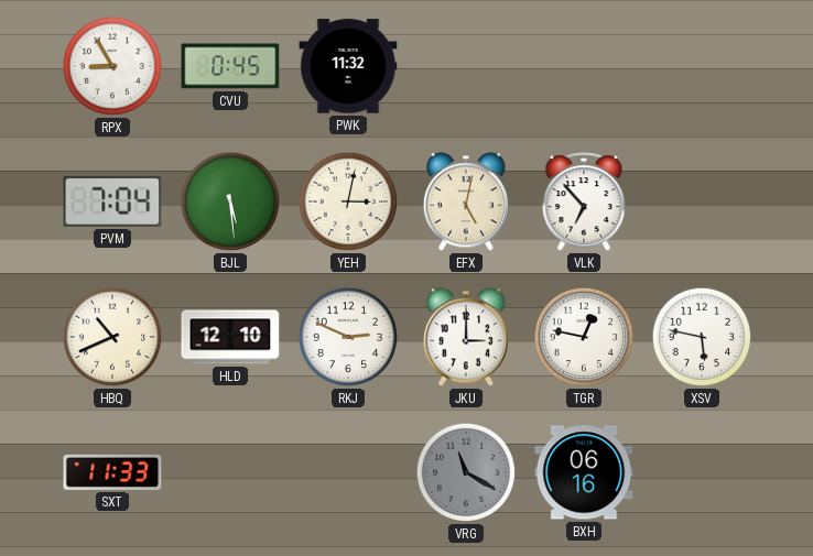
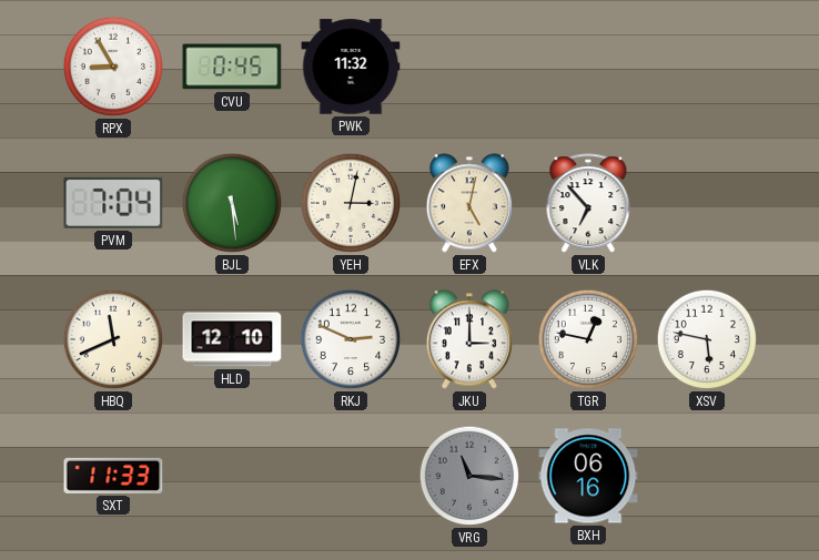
HBQ: 10:41 -> 11:41
VRG: 11:20 -> 11:16
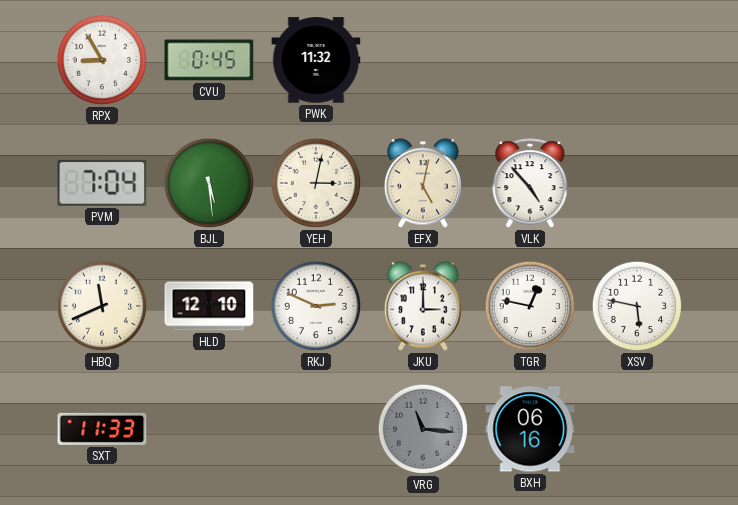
VLK: 6:53 -> 4:53
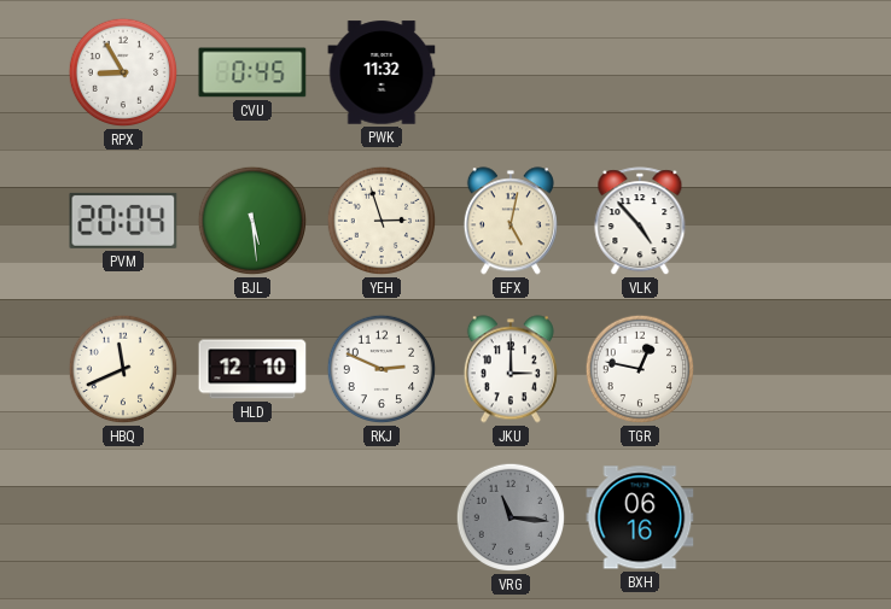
PVM: 7:04 -> 20:04
YEH: 3:02 -> 2:57
XSV: 5:47 -> none
SXT: 11:33 -> none
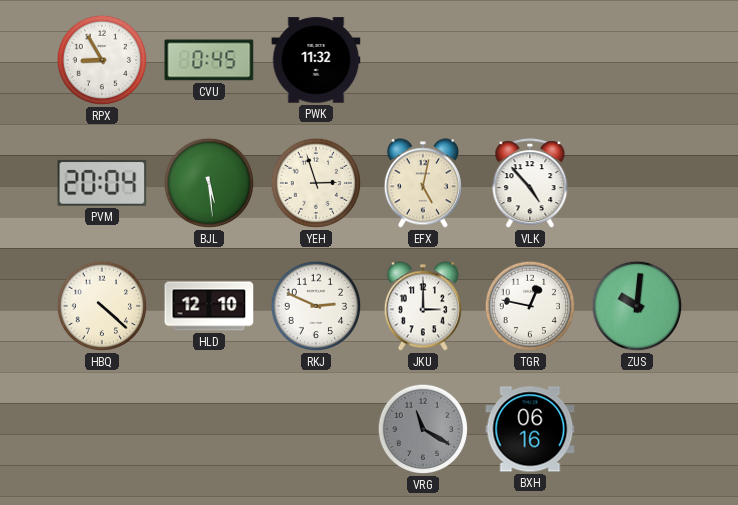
HBQ: 11:41 -> 4:22
ZUS: none -> 10:01
VRG: 11:16 -> 11:20
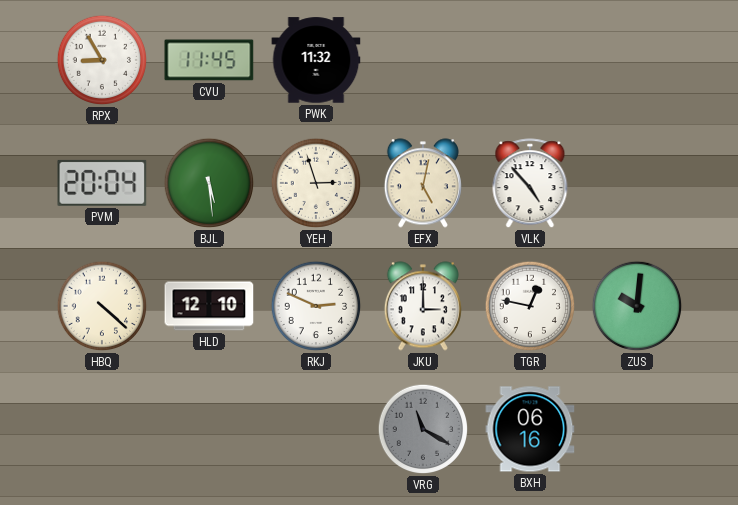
CVU: 0:45 -> 11:45
